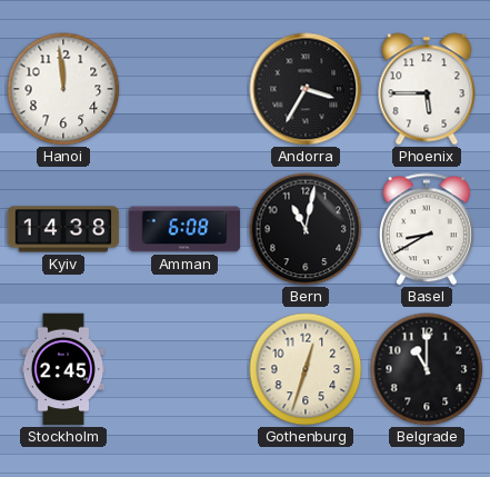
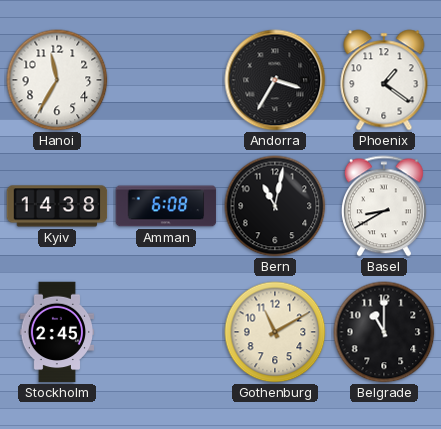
Hanoi: 11:59 -> 11:35
Phoenix: 5:45 -> 1:21
Gothenburg: 12:33 -> 11:10
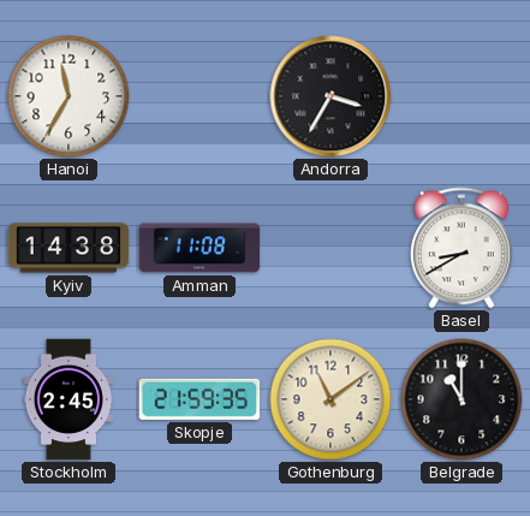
Phoenix: 1:21 -> none
Amman: 6:08 -> 11:08
Bern: 11:02 -> none
Skopje: none -> 21:59
Gothenburg: 11:10 -> 11:09
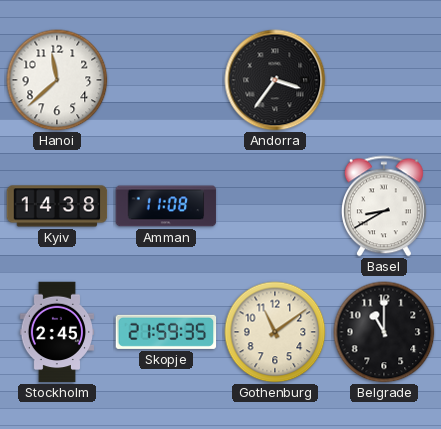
Hanoi: 11:35 -> 11:38
Andorra: 3:35 -> 3:36
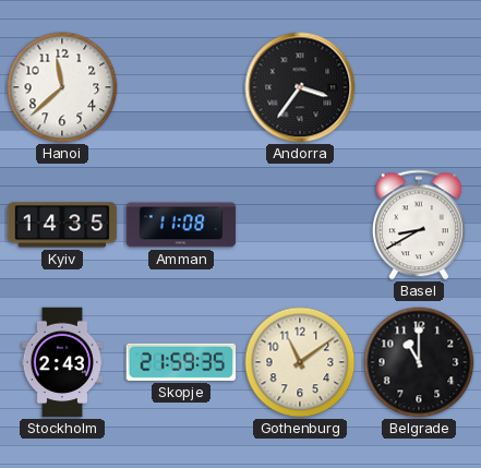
Kyiv: 14:38 -> 14:35
Stockholm: 2:45 -> 2:43
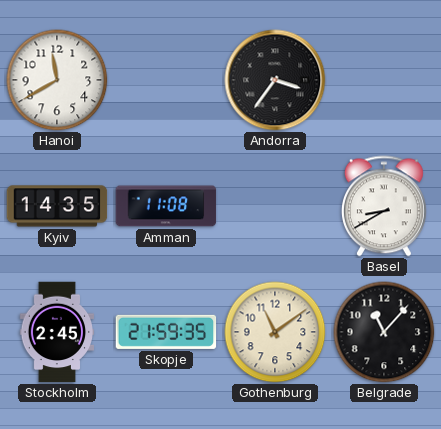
Hanoi: 11:38 -> 11:40
Stockholm: 2:43 -> 2:45
Belgrade: 11:00 -> 11:07
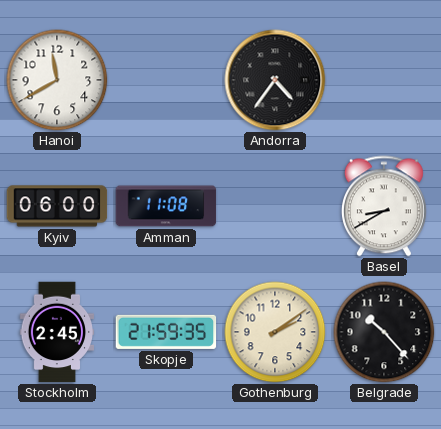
Andorra: 3:36 -> 4:36
Kyiv: 14:35 -> 06:00
Gothenburg: 11:09 -> 2:09
Belgrade: 11:07 -> 10:23
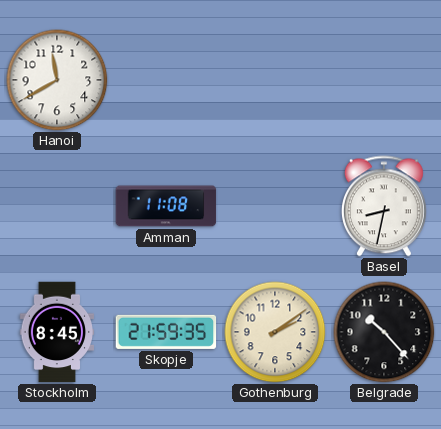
Andorra: 4:36 -> none
Kyiv: 06:00 -> none
Basel: 8:40 -> 8:32
Stockholm: 2:45 -> 8:45
